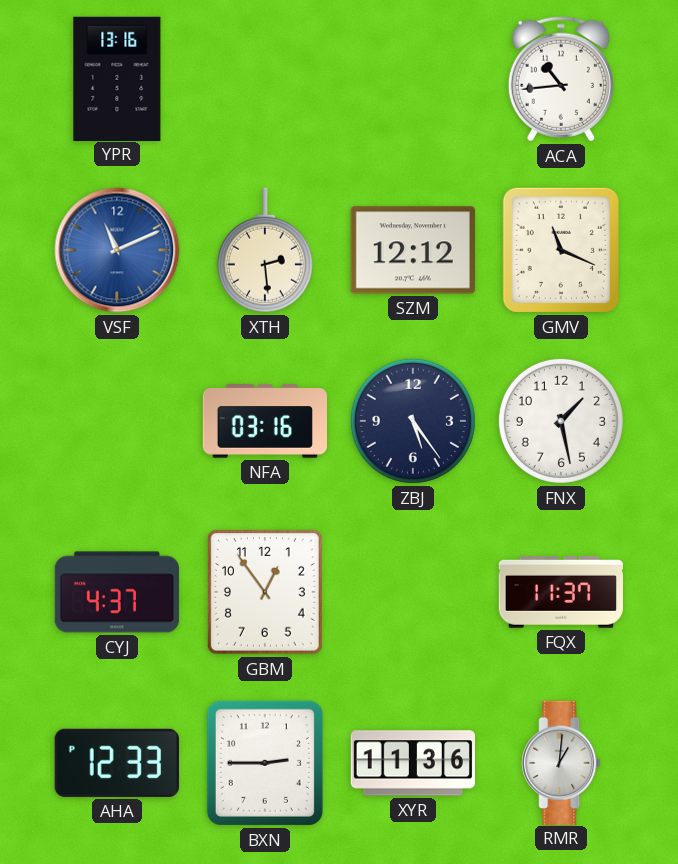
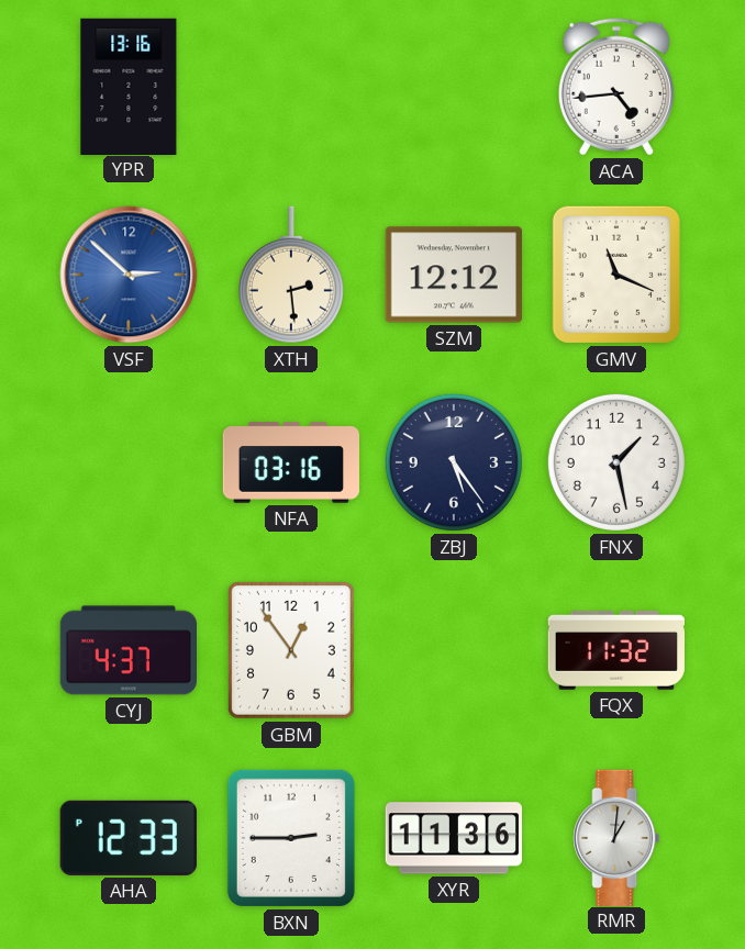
ACA: 10:44 -> 4:44
VSF: 11:11 -> 2:52
FQX: 11:37 -> 11:32
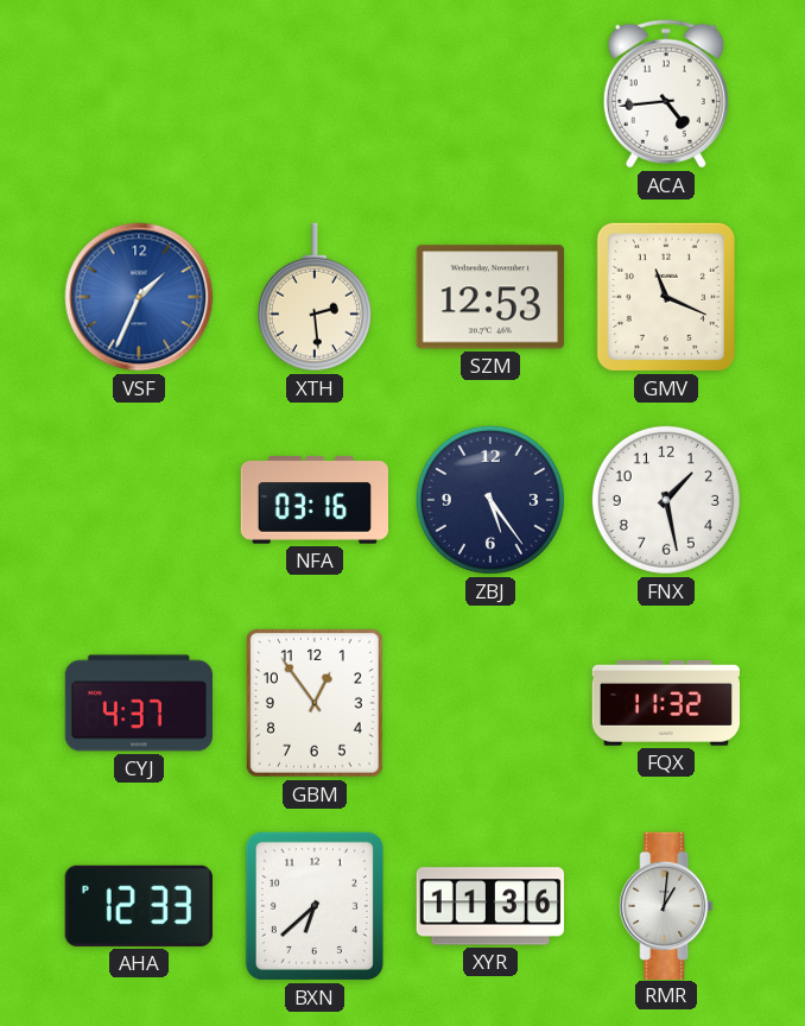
YPR: 13:16 -> none
VSF: 2:52 -> 1:34
SZM: 12:12 -> 12:53
BXN: 2:45 -> 6:38
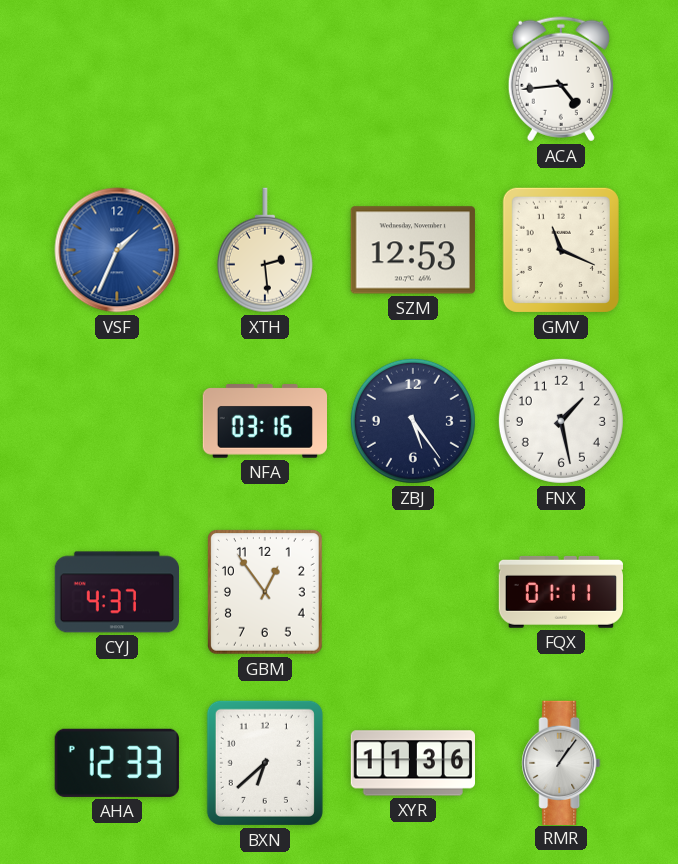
FQX: 11:32 -> 01:11
RMR: 1:01 -> 1:06
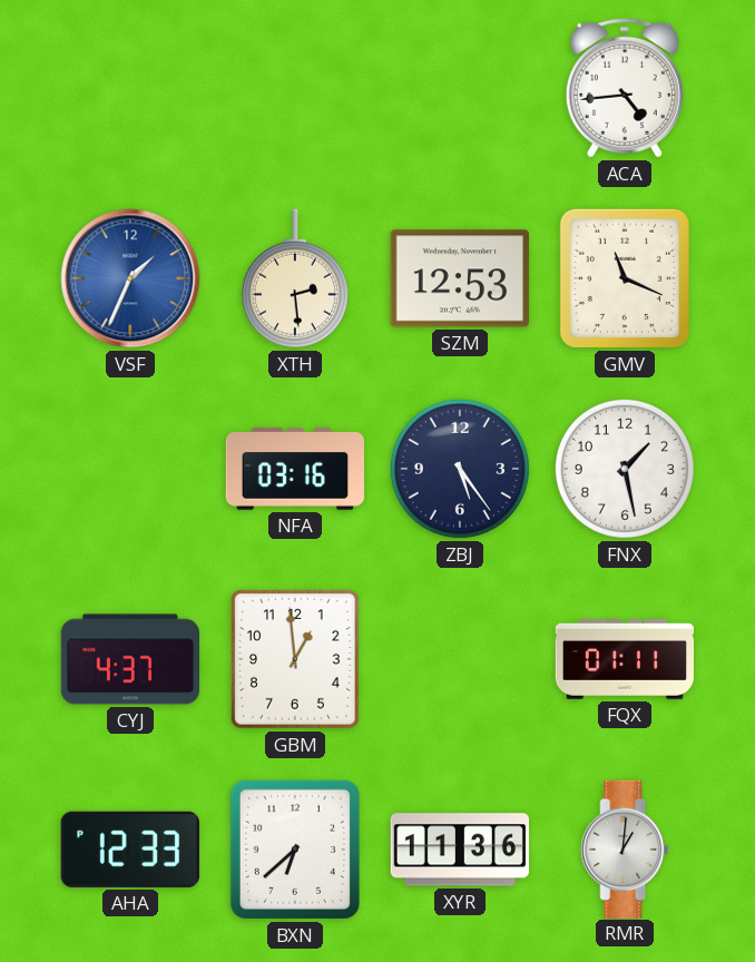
GBM: 12:54 -> 12:59
RMR: 1:06 -> 1:01
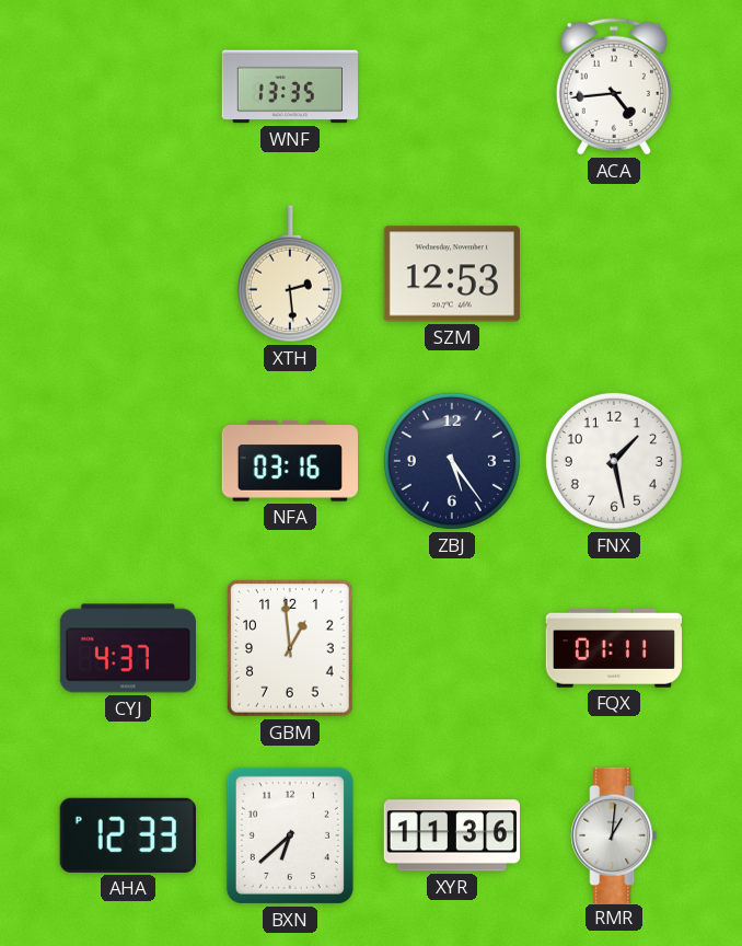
WNF: none -> 13:35
VSF: 1:34 -> none
GMV: 11:19 -> none
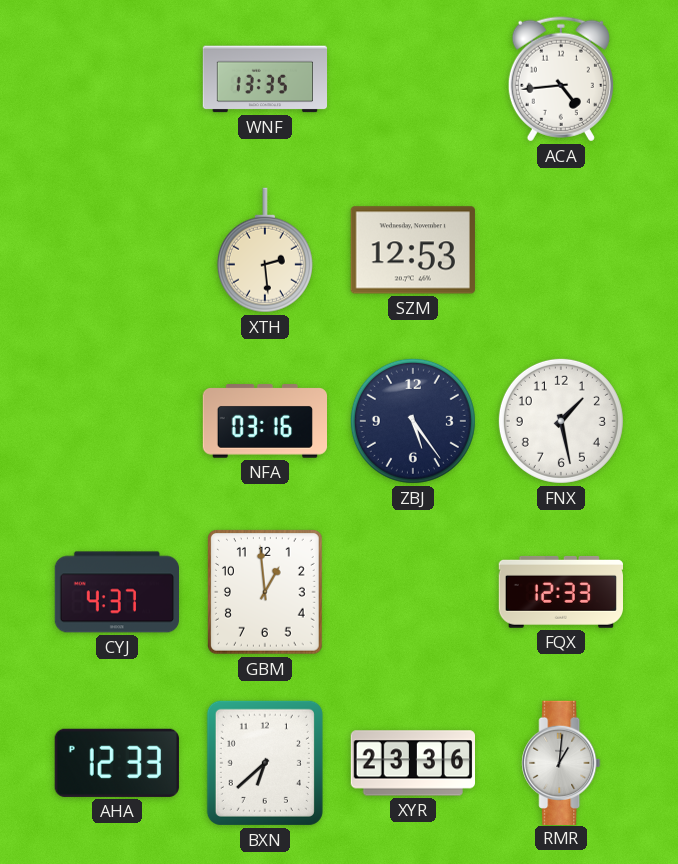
FQX: 01:11 -> 12:33
XYR: 11:36 -> 23:36
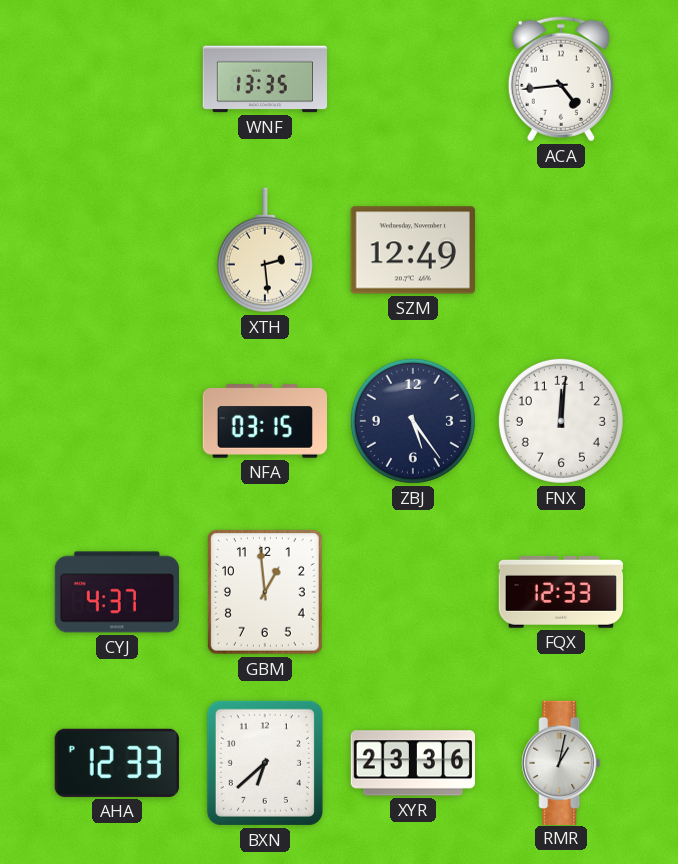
SZM: 12:53 -> 12:49
NFA: 03:16 -> 03:15
FNX: 1:28 -> 12:01
RMR: 1:01 -> 1:02
